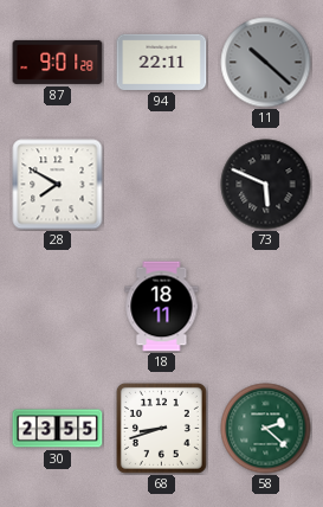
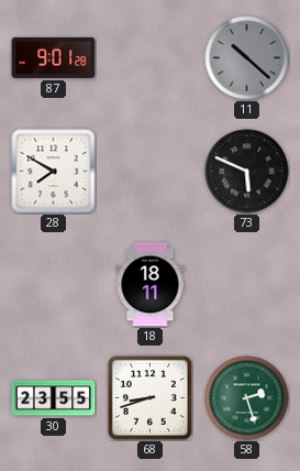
94: 22:11 -> none
58: 2:22 -> 2:27
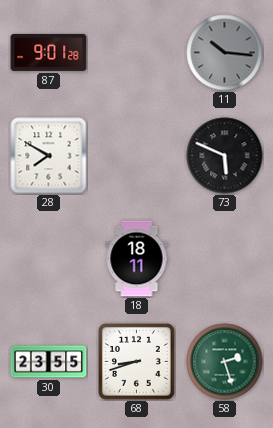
11: 10:22 -> 10:16
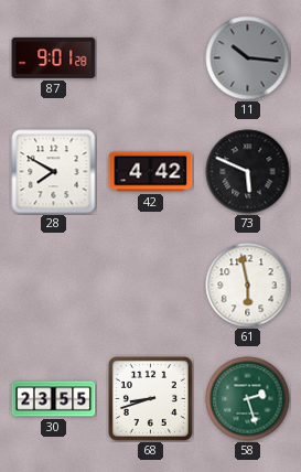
42: none -> 4:42
18: 18:11 -> none
61: none -> 5:58
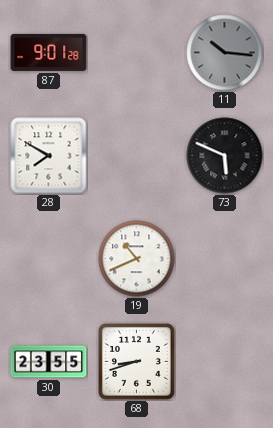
42: 4:42 -> none
19: none -> 10:41
61: 5:58 -> none
58: 2:27 -> none
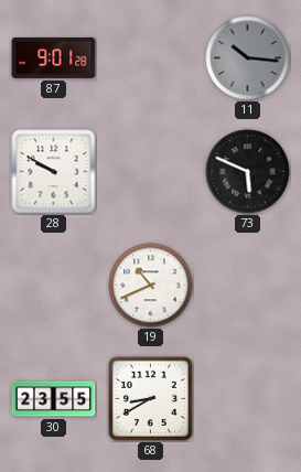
28: 7:50 -> 9:50
68: 8:42 -> 8:40
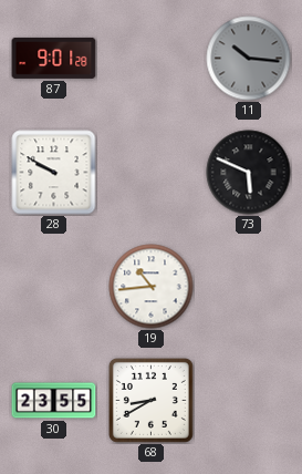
19: 10:41 -> 10:44
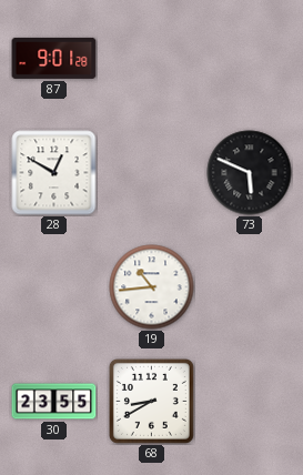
11: 10:16 -> none
28: 9:50 -> 12:50
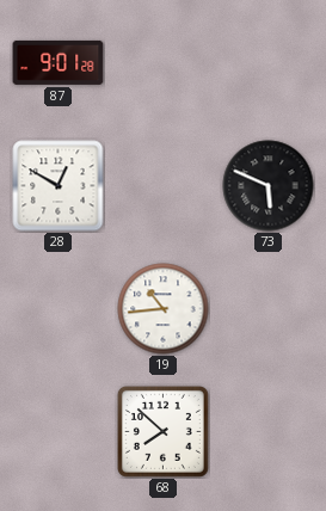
30: 23:55 -> none
68: 8:40 -> 7:52
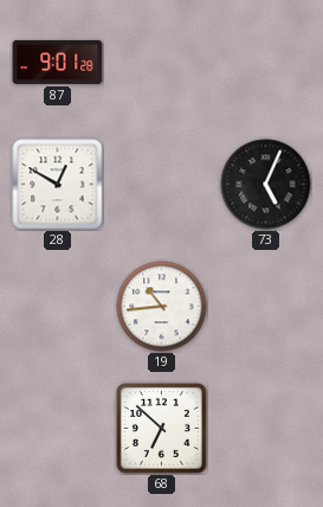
73: 5:49 -> 5:04
68: 7:52 -> 6:52
